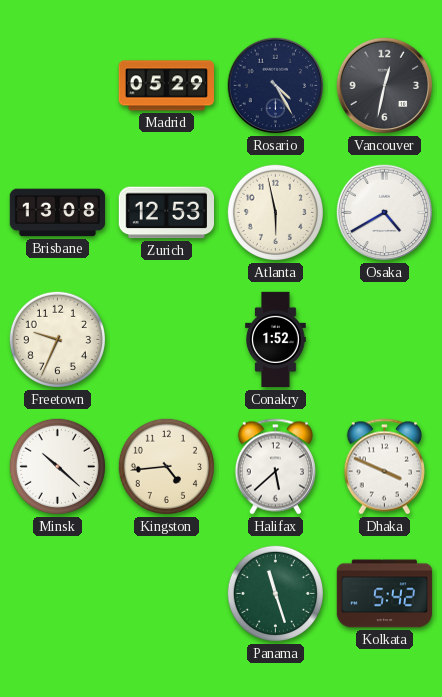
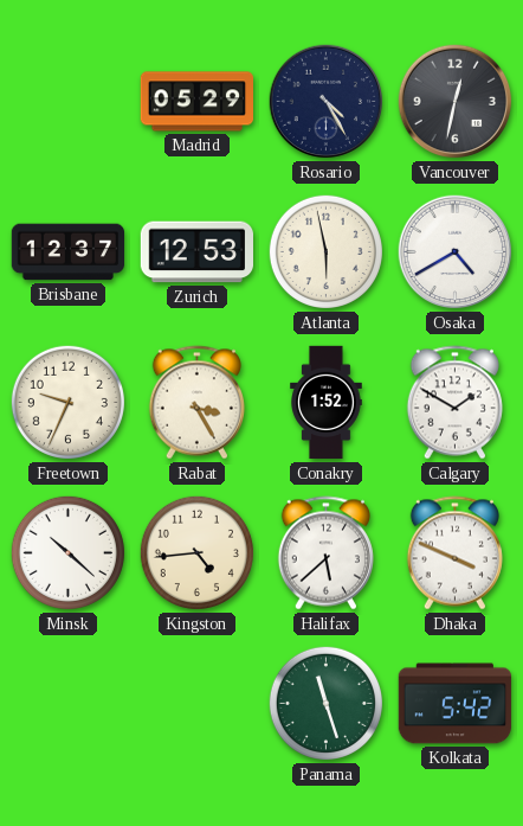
Brisbane: 13:08 -> 12:37
Rabat: none -> 3:25
Calgary: none -> 1:50
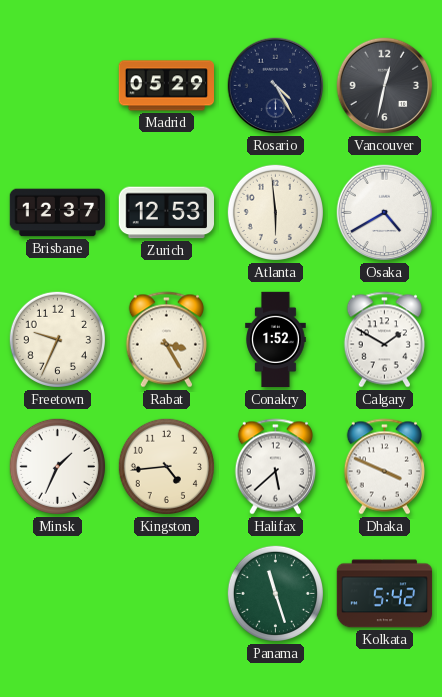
Atlanta: 5:58 -> 5:59
Minsk: 10:22 -> 1:34
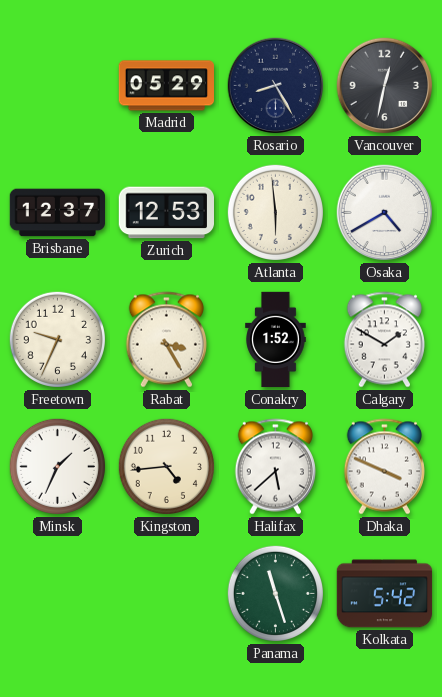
Rosario: 4:25 -> 8:25
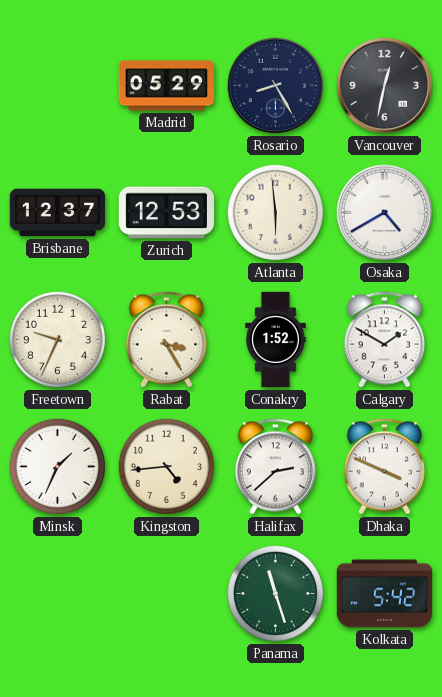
Halifax: 5:38 -> 2:38
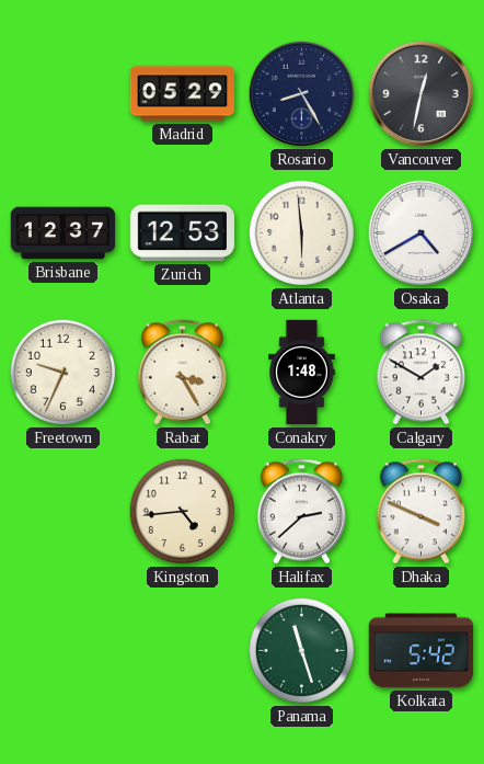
Conakry: 1:52 -> 1:48
Minsk: 1:34 -> none
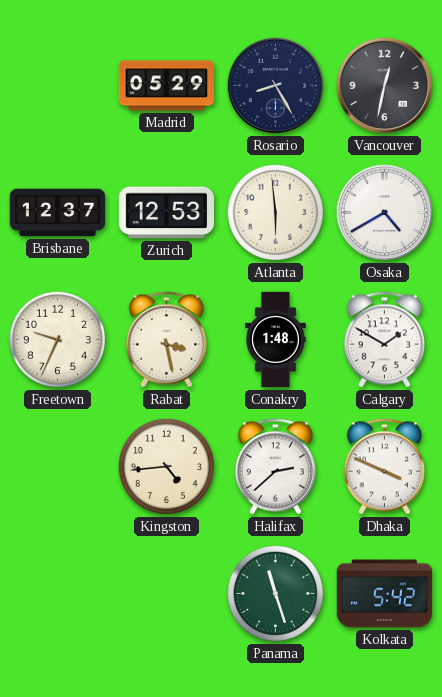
Rabat: 3:25 -> 3:28
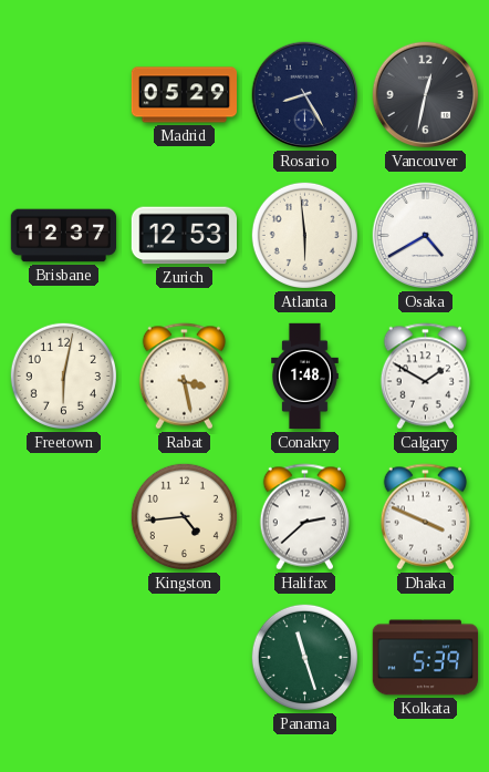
Freetown: 9:34 -> 6:02
Kolkata: 5:42 -> 5:39
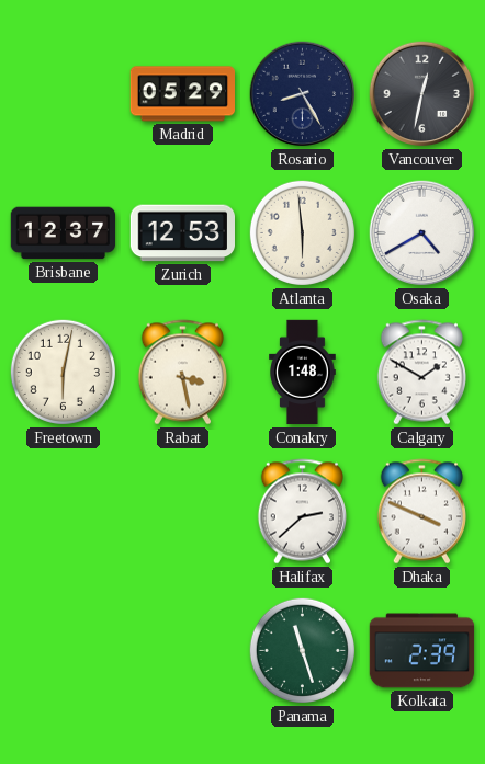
Kingston: 4:44 -> none
Kolkata: 5:39 -> 2:39
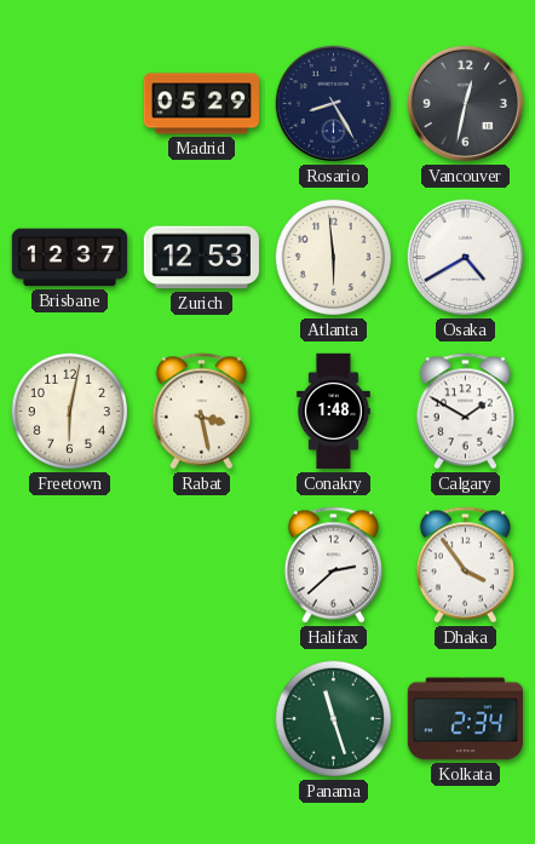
Dhaka: 3:49 -> 3:54
Kolkata: 2:39 -> 2:34
